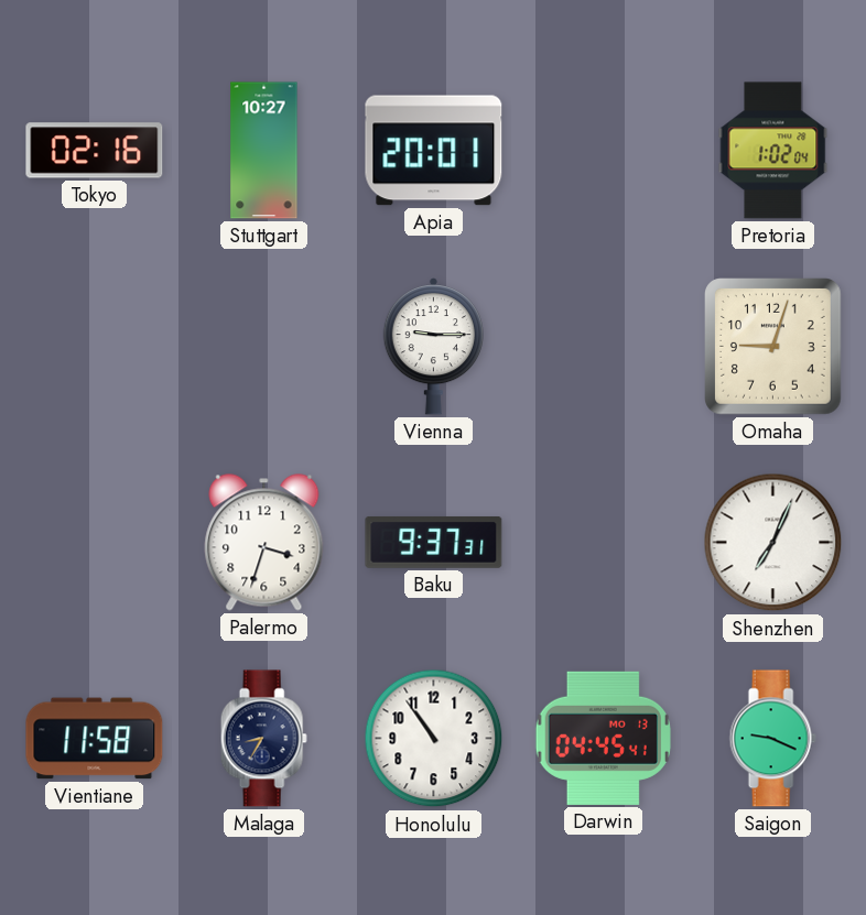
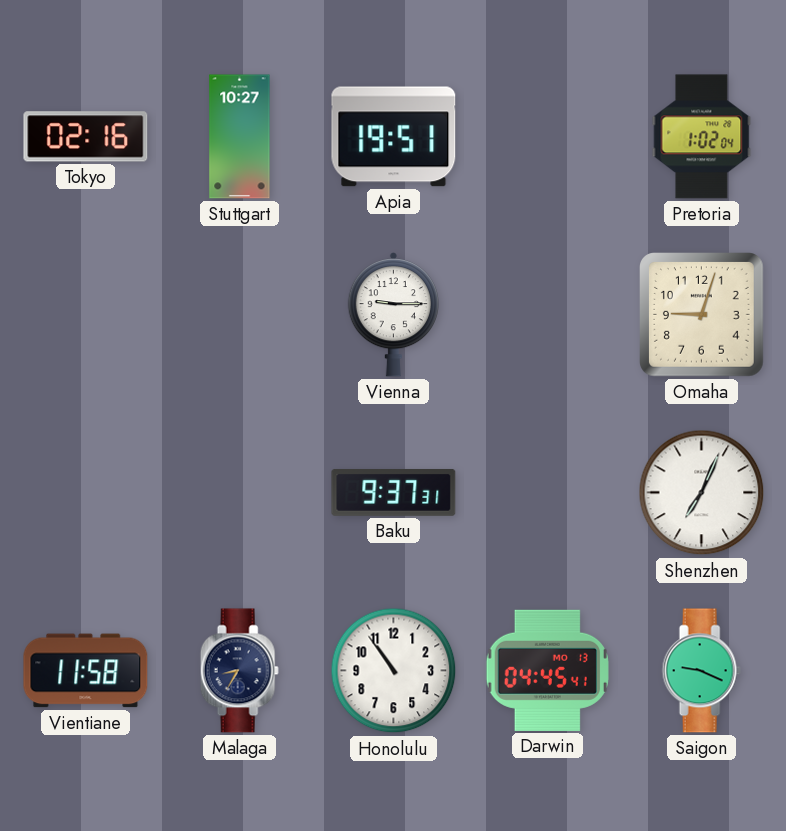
Apia: 20:01 -> 19:51
Palermo: 3:33 -> none
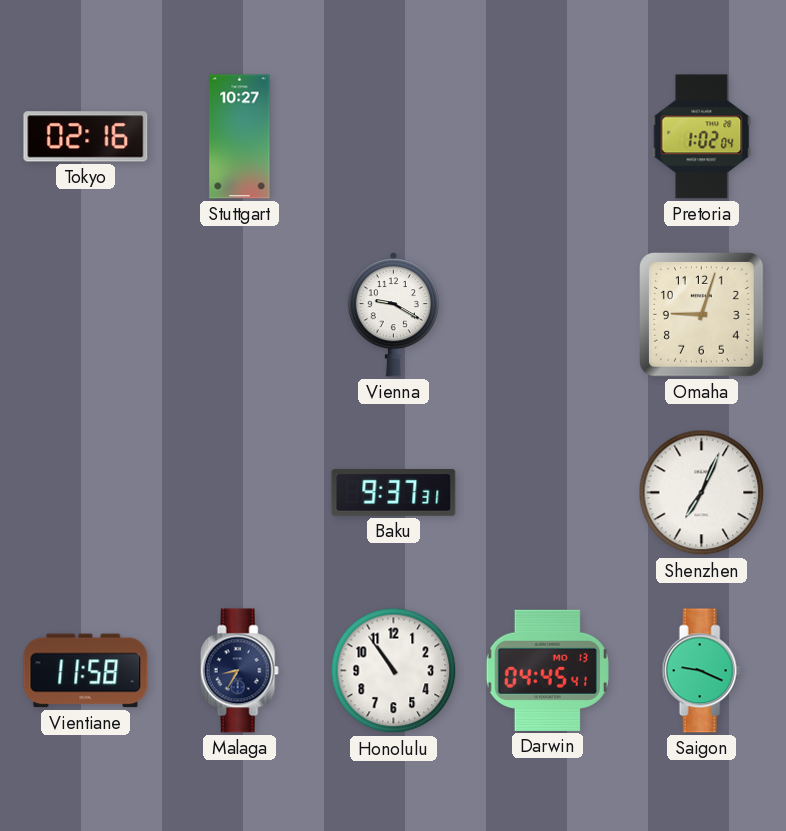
Apia: 19:51 -> none
Vienna: 9:15 -> 9:20
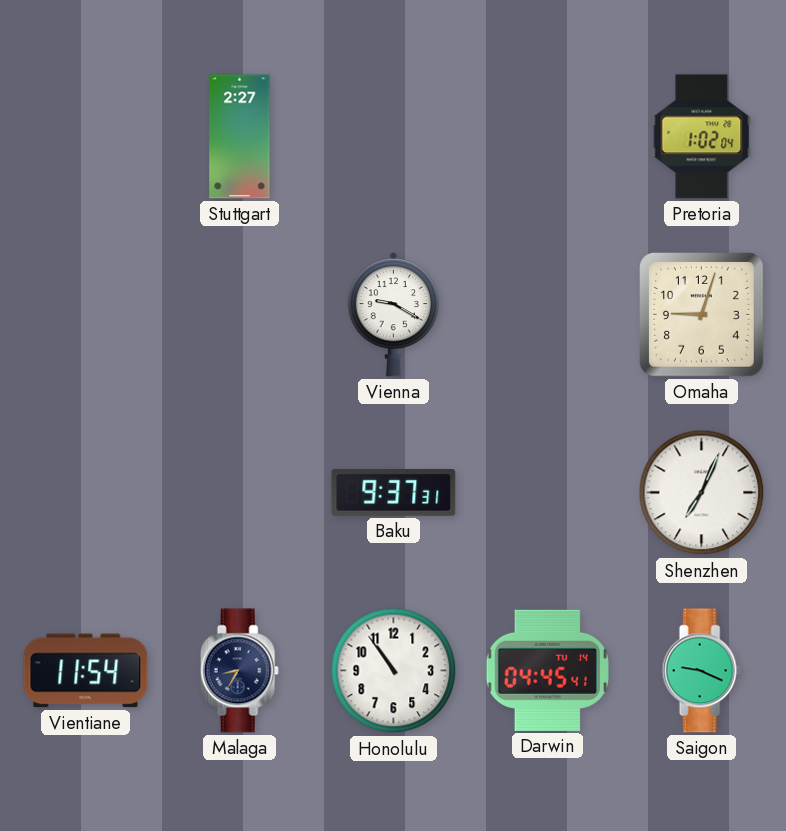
Tokyo: 02:16 -> none
Stuttgart: 10:27 -> 2:27
Vientiane: 11:58 -> 11:54
Darwin date: MO 13 -> TU 14
